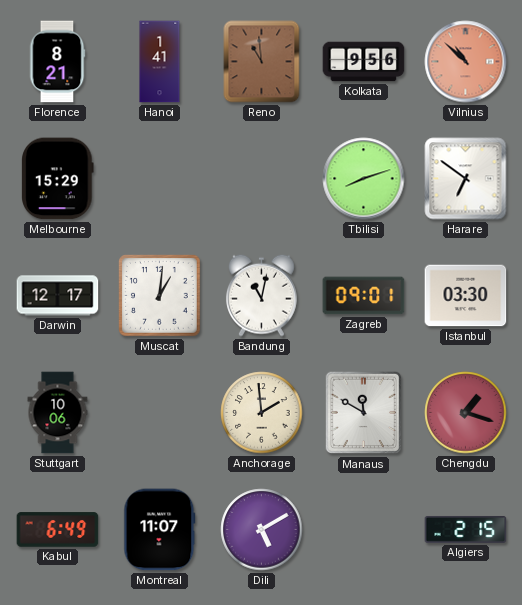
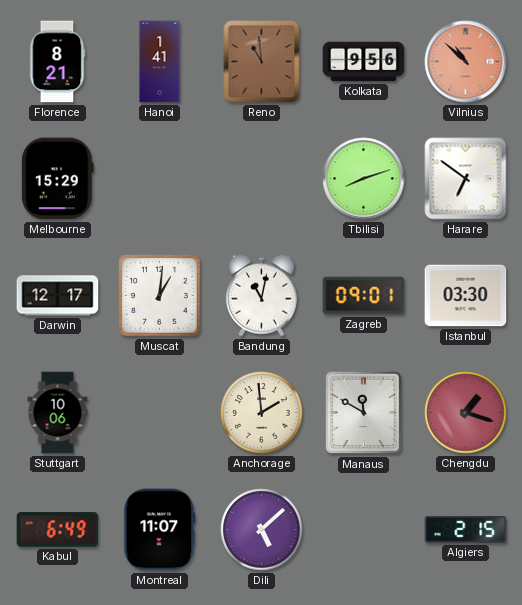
Dili: 5:10 -> 5:08
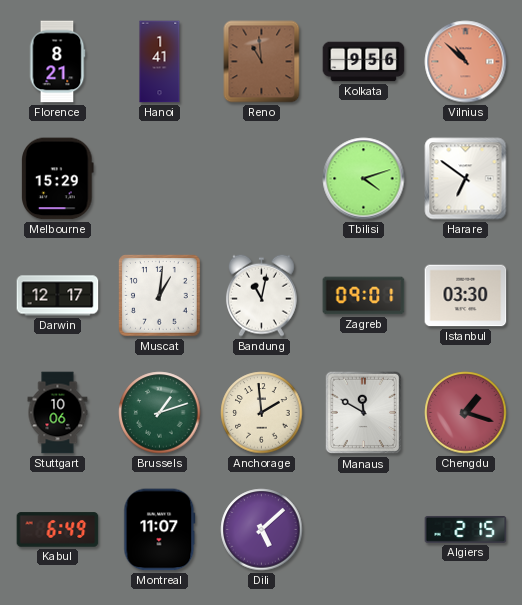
Tbilisi: 8:12 -> 4:12
Brussels: none -> 1:12
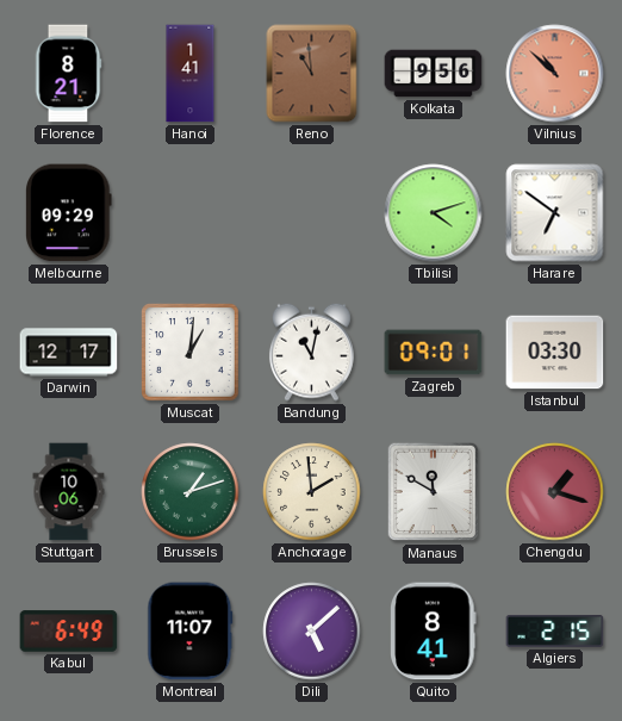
Melbourne: 15:29 -> 09:29
Quito: none -> 8:41
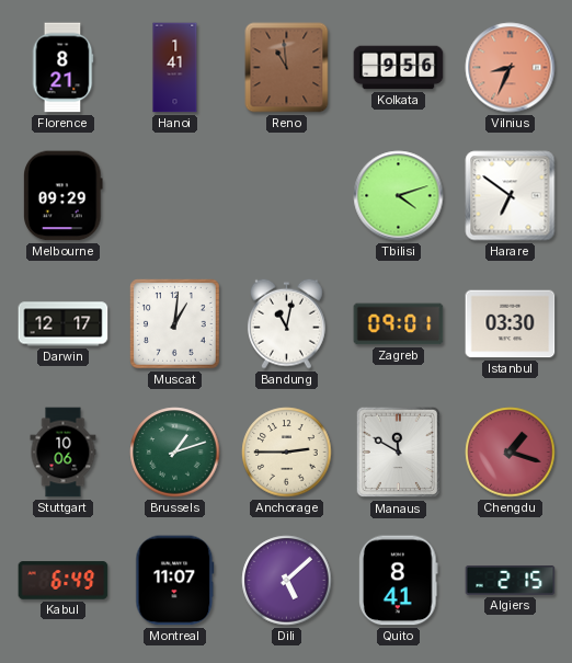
Vilnius: 10:52 -> 8:34
Anchorage: 1:59 -> 2:45
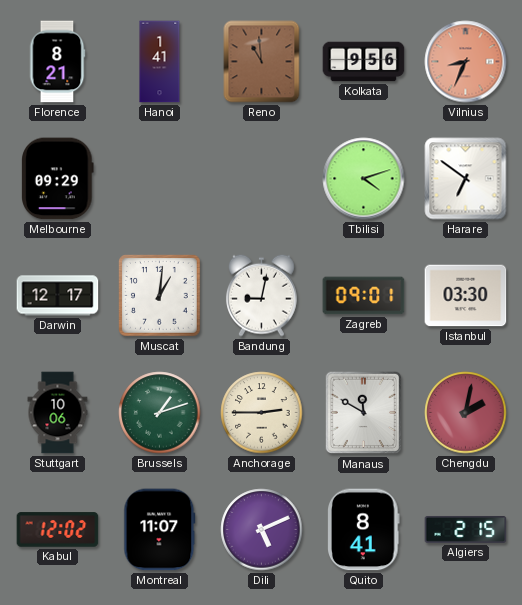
Bandung: 11:02 -> 9:02
Chengdu: 1:18 -> 2:02
Kabul: 6:49 -> 12:02
Dili: 5:08 -> 5:11
